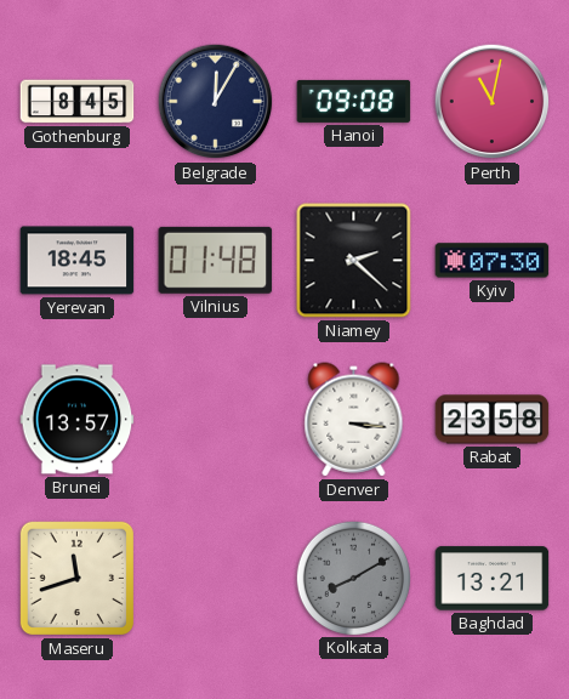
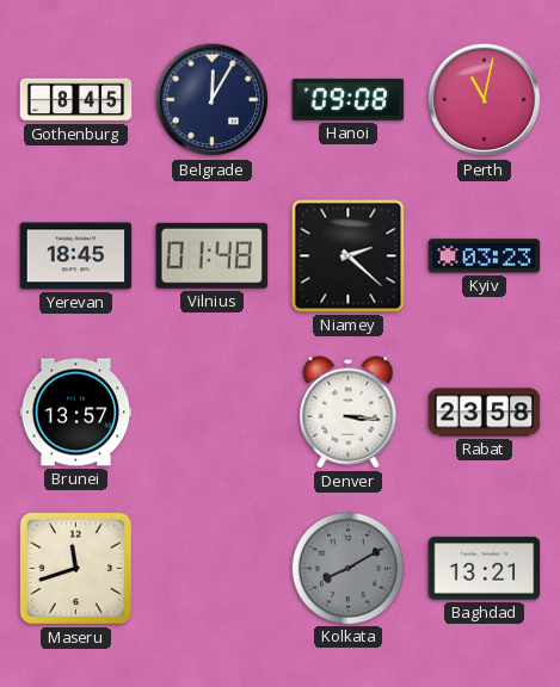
Kyiv: 07:30 -> 03:23
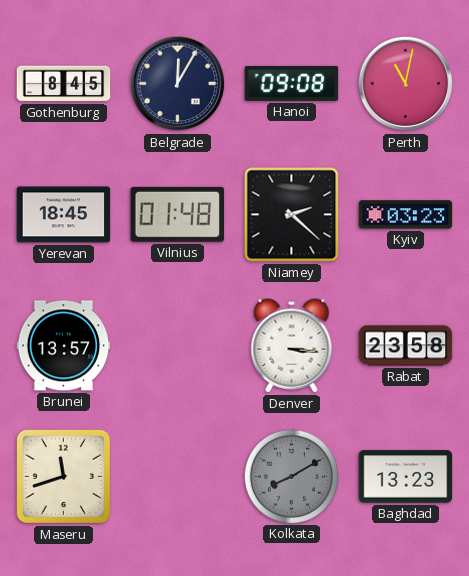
Baghdad: 13:21 -> 13:23
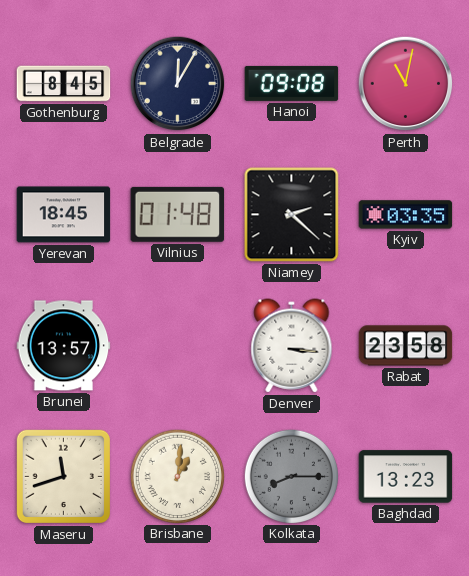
Kyiv: 03:23 -> 03:35
Brisbane: none -> 1:01
Kolkata: 8:10 -> 8:15
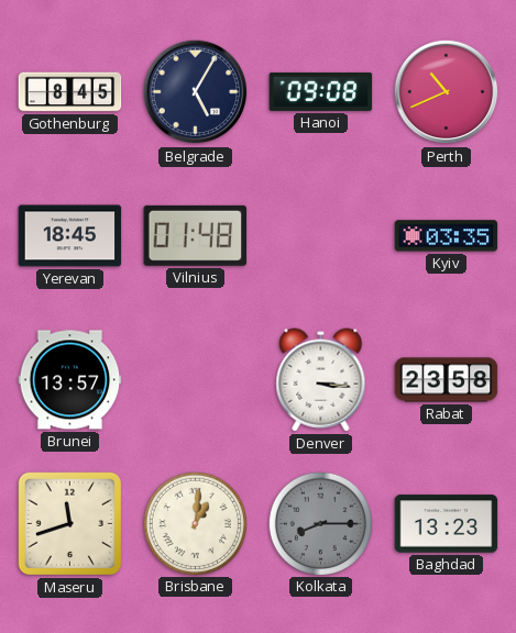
Belgrade: 12:05 -> 5:05
Perth: 11:02 -> 10:41
Niamey: 2:22 -> none
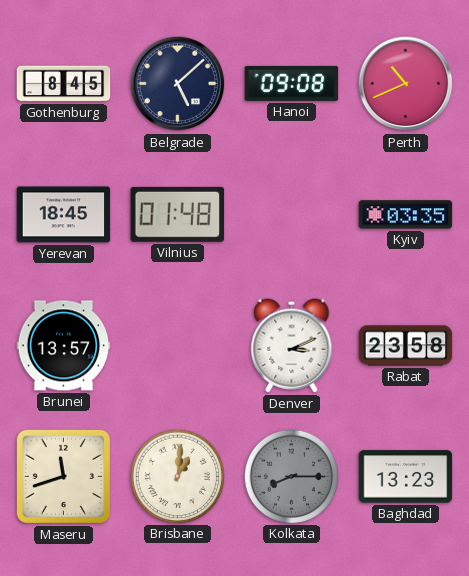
Belgrade: 5:05 -> 5:08
Denver: 3:16 -> 3:11
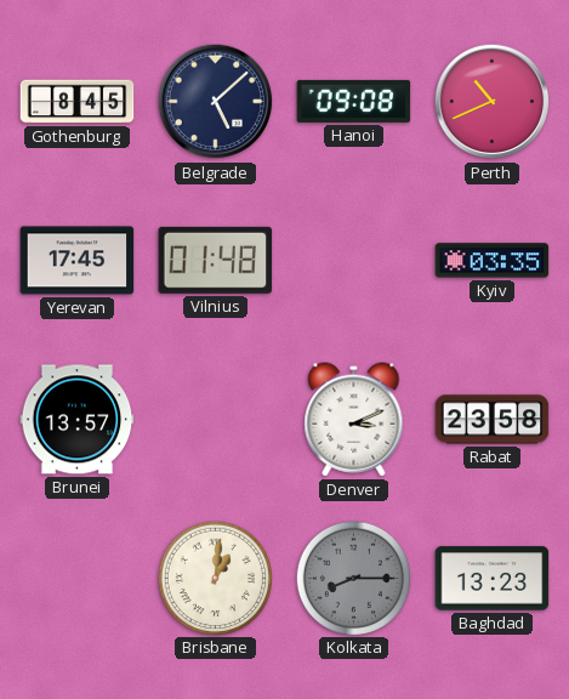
Yerevan: 18:45 -> 17:45
Maseru: 11:42 -> none
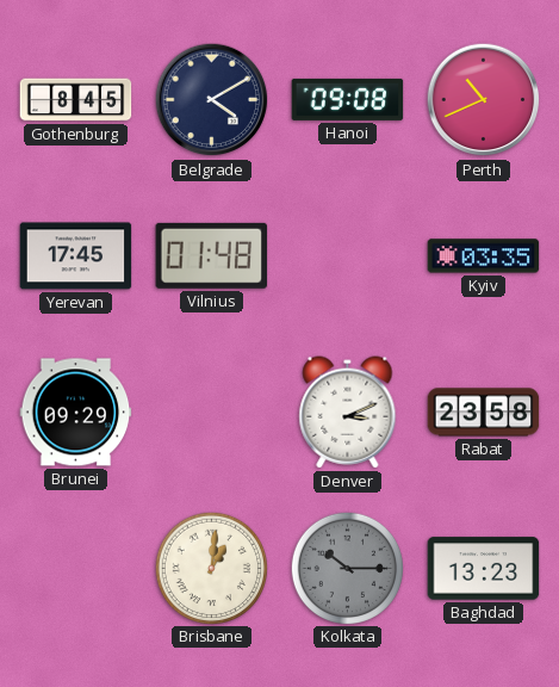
Belgrade: 5:08 -> 4:10
Brunei: 13:57 -> 09:29
Kolkata: 8:15 -> 10:15
